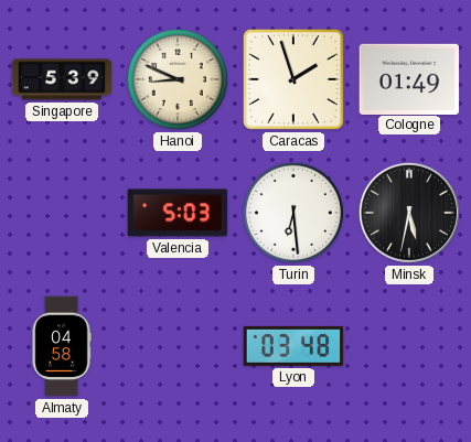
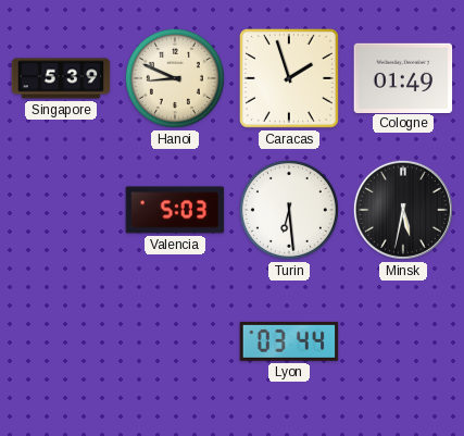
Almaty: 04:58 -> none
Lyon: 03:48 -> 03:44
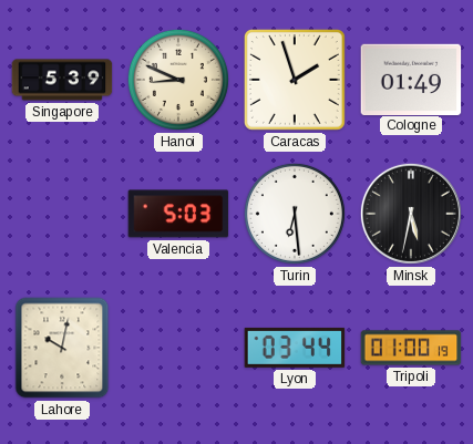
Lahore: none -> 10:02
Tripoli: none -> 01:00
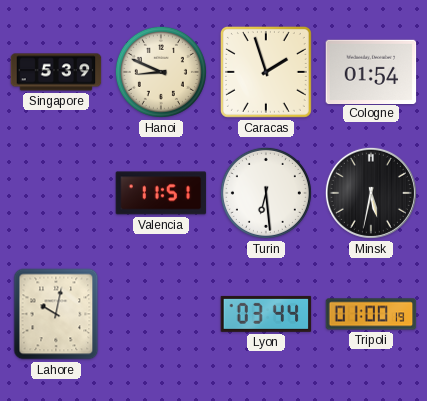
Cologne: 01:49 -> 01:54
Valencia: 5:03 -> 11:51
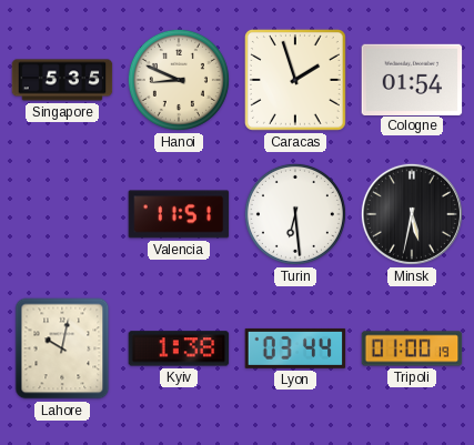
Singapore: 5:39 -> 5:35
Kyiv: none -> 1:38
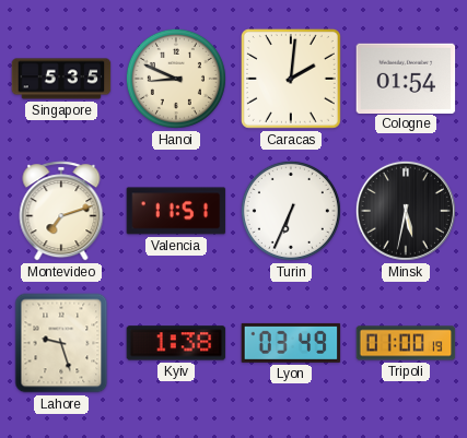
Caracas: 1:57 -> 2:01
Montevideo: none -> 7:12
Turin: 6:29 -> 6:34
Lahore: 10:02 -> 9:27
Lyon: 03:44 -> 03:49
